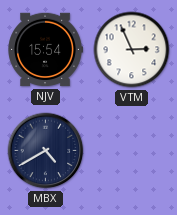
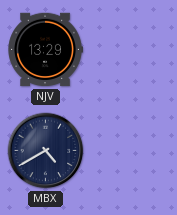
NJV: 15:54 -> 13:29
VTM: 2:56 -> none
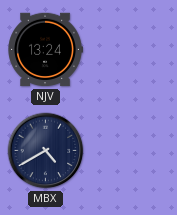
NJV: 13:29 -> 13:24
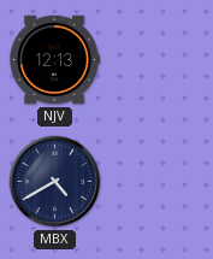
NJV: 13:24 -> 12:13
